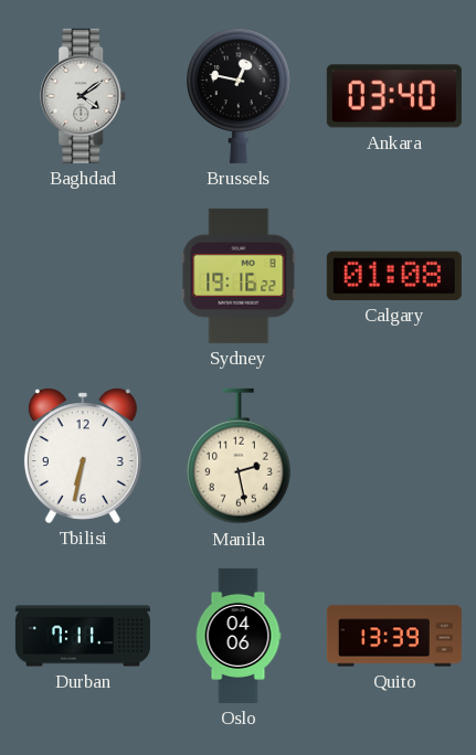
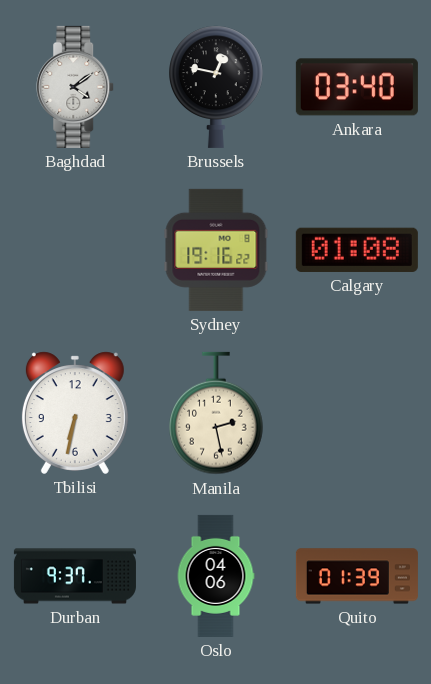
Durban: 7:11 -> 9:37
Quito: 13:39 -> 01:39
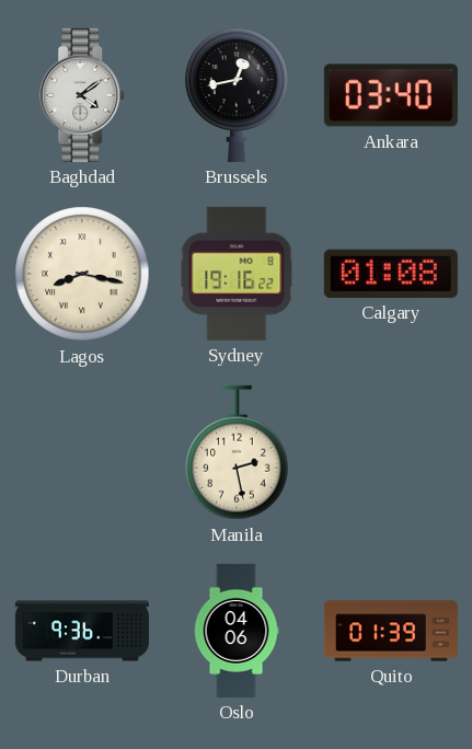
Brussels: 12:47 -> 12:43
Lagos: none -> 8:17
Tbilisi: 6:32 -> none
Durban: 9:37 -> 9:36
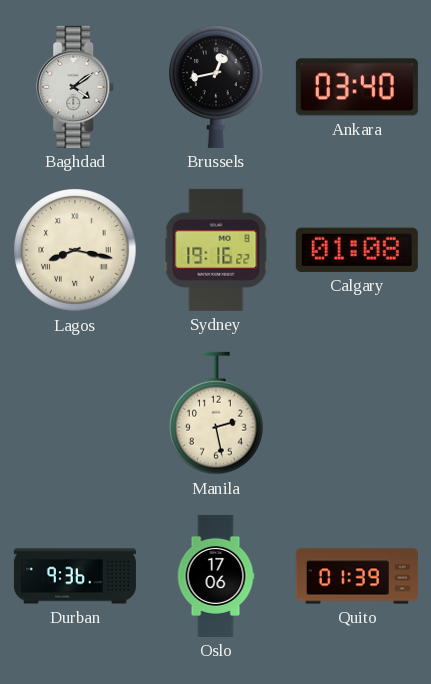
Oslo: 04:06 -> 17:06
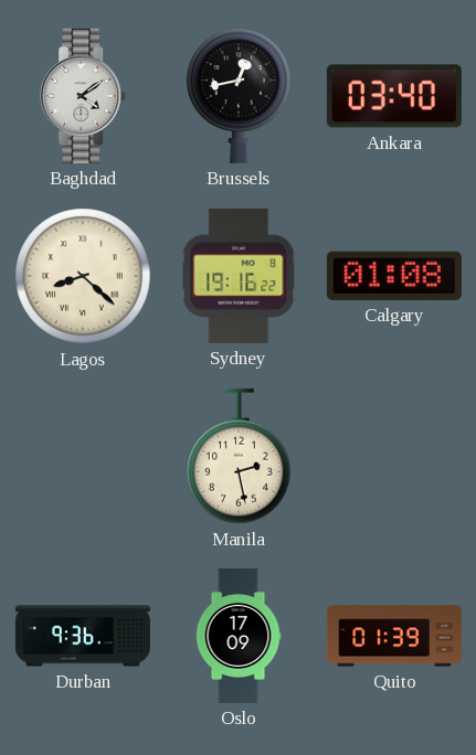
Lagos: 8:17 -> 8:22
Oslo: 17:06 -> 17:09
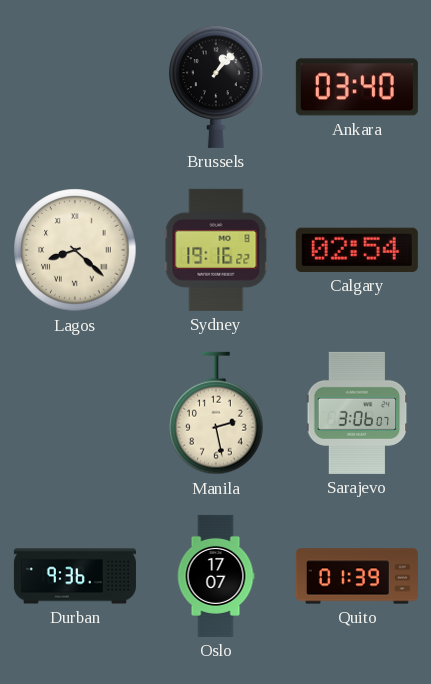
Baghdad: 4:09 -> none
Brussels: 12:43 -> 1:07
Calgary: 01:08 -> 02:54
Sarajevo: none -> 3:06
Oslo: 17:09 -> 17:07
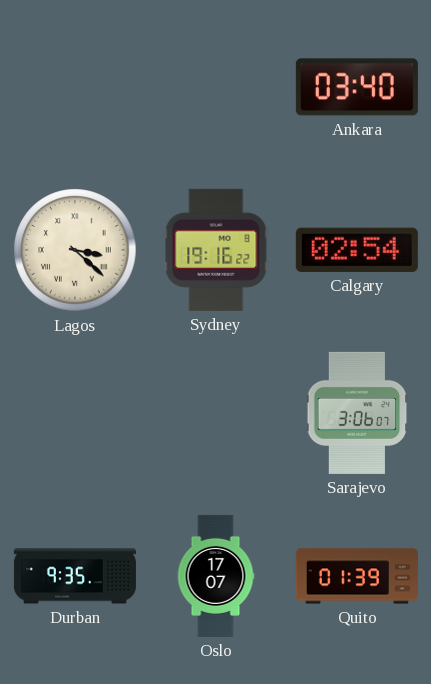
Brussels: 1:07 -> none
Lagos: 8:22 -> 3:22
Manila: 2:28 -> none
Durban: 9:36 -> 9:35
